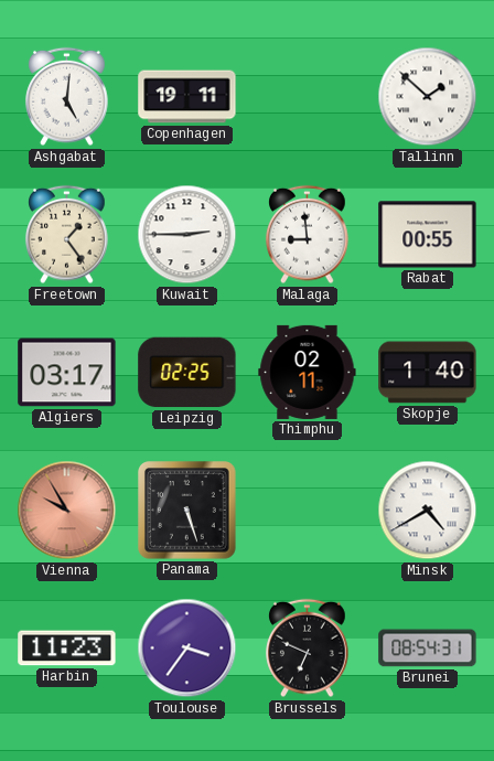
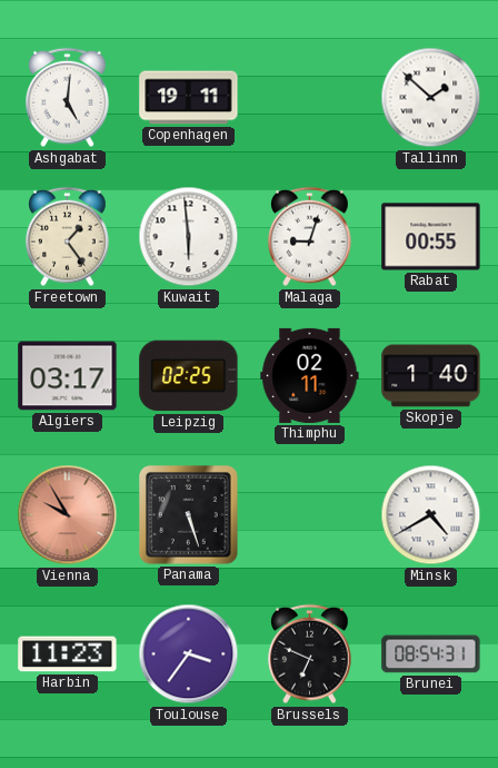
Kuwait: 2:45 -> 5:59
Malaga: 8:59 -> 9:03
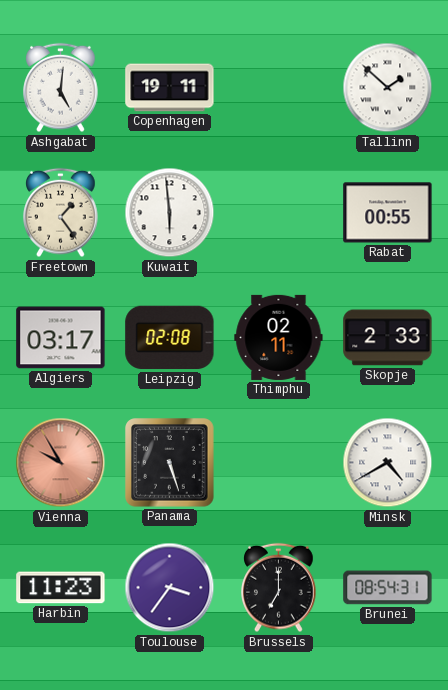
Malaga: 9:03 -> none
Leipzig: 02:25 -> 02:08
Skopje: 1:40 -> 2:33
Brussels: 6:49 -> 7:00
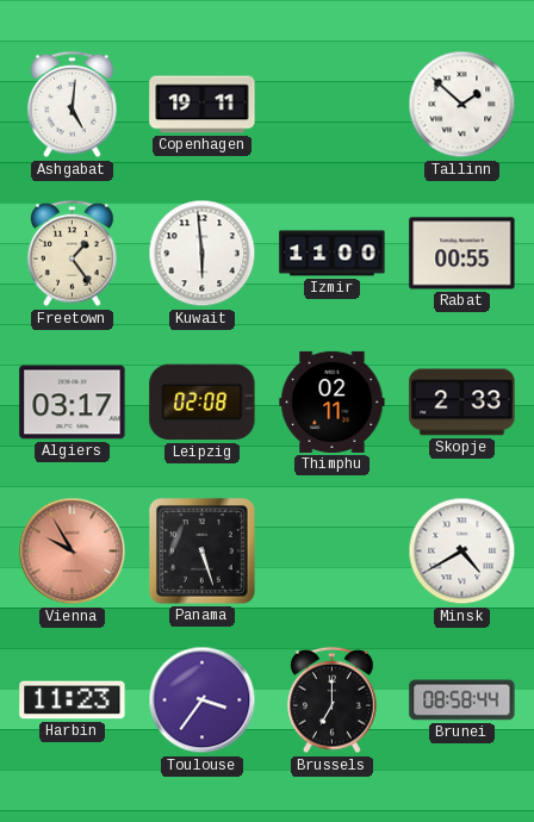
Izmir: none -> 11:00
Brunei: 08:54 -> 08:58
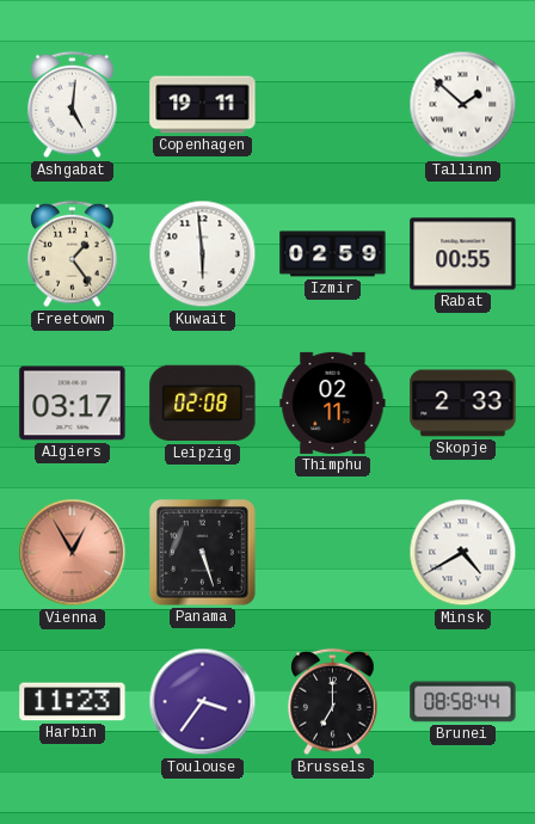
Izmir: 11:00 -> 02:59
Vienna: 9:55 -> 12:55
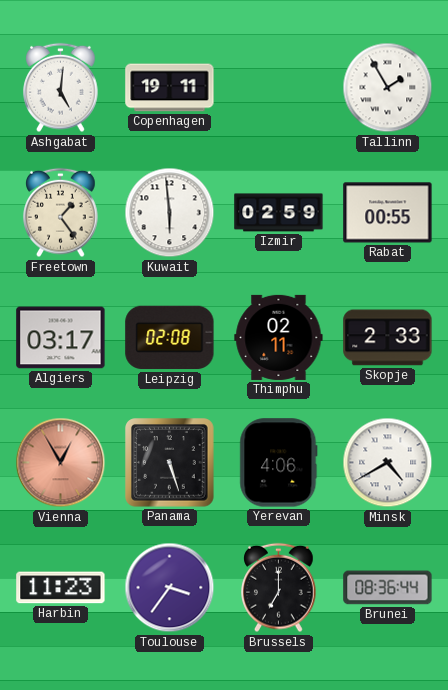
Tallinn: 1:52 -> 1:55
Yerevan: none -> 4:06
Brunei: 08:58 -> 08:36
